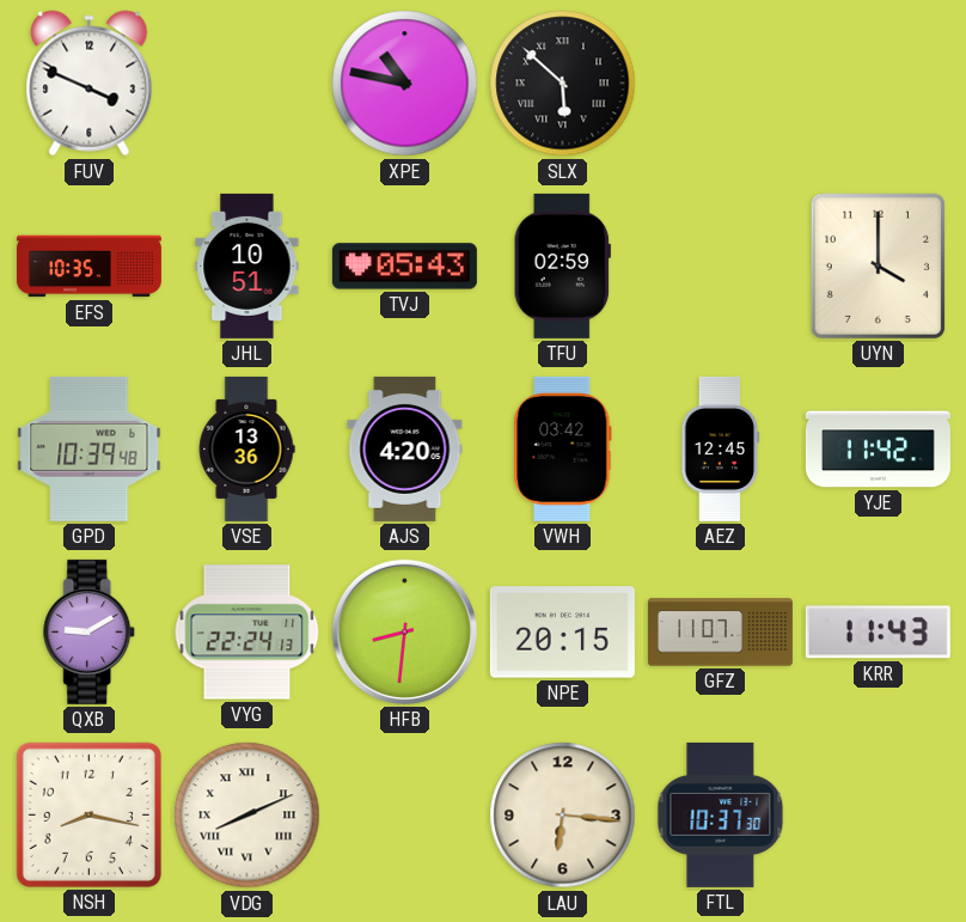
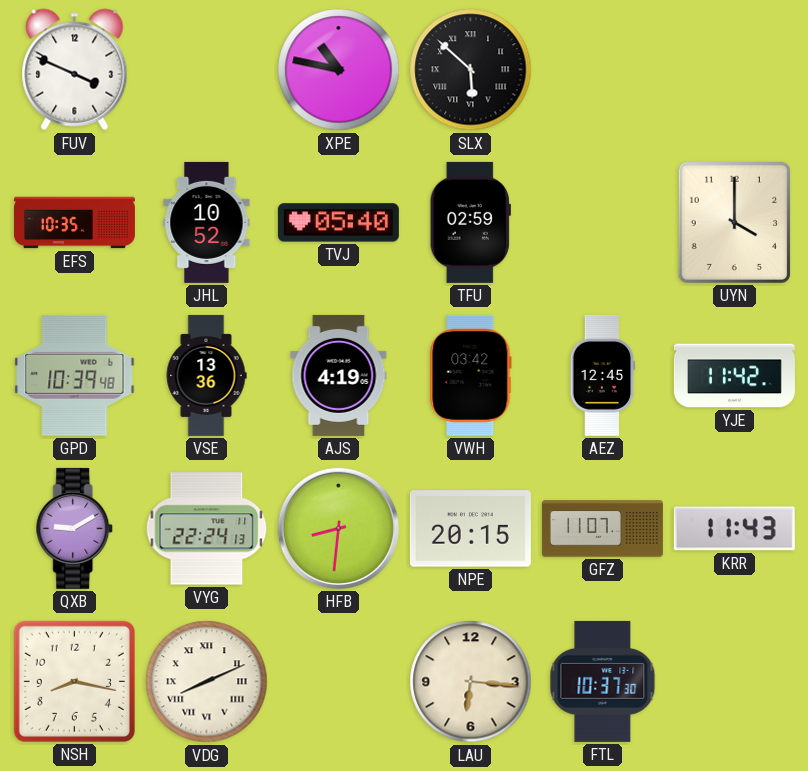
JHL: 10:51 -> 10:52
TVJ: 05:43 -> 05:40
AJS: 4:20 -> 4:19
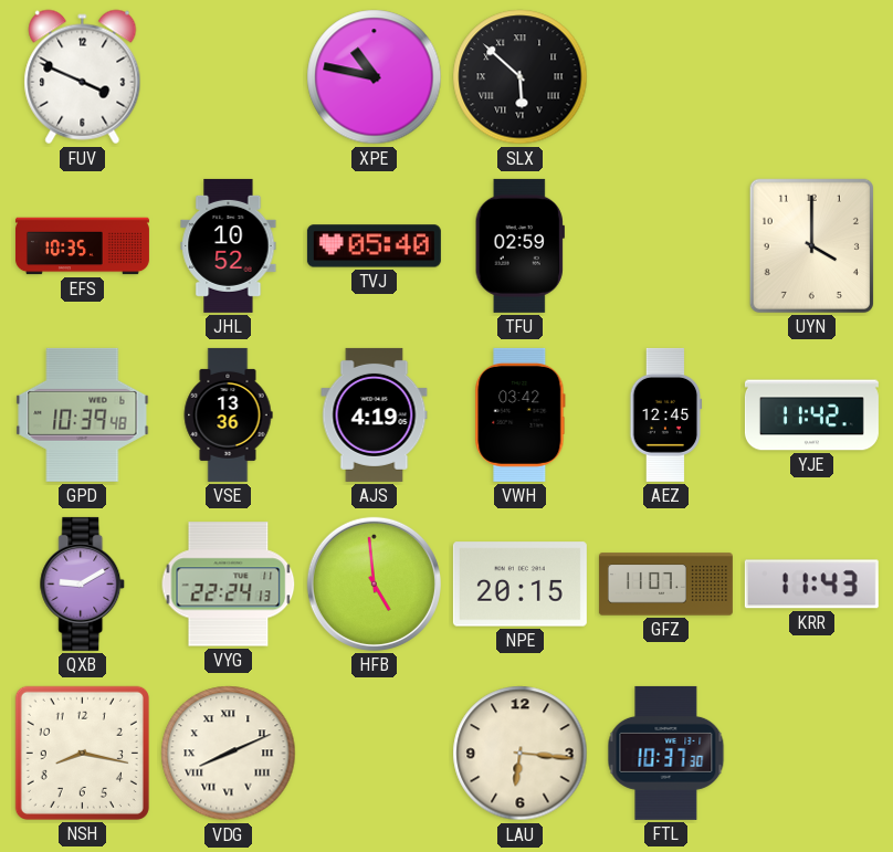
HFB: 8:31 -> 4:59
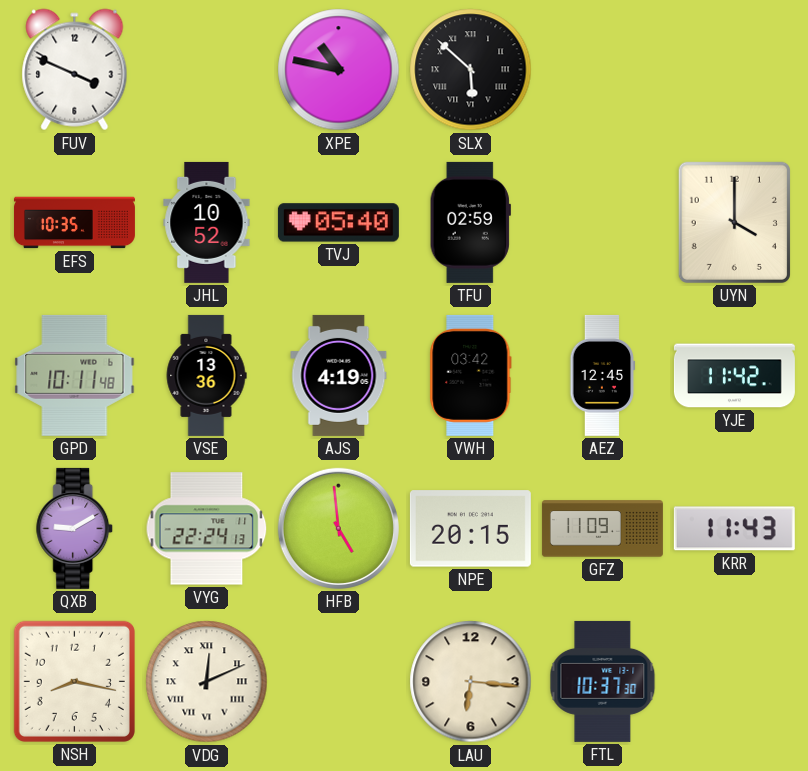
GPD: 10:39 -> 10:11
GFZ: 11:07 -> 11:09
VDG: 8:11 -> 12:11
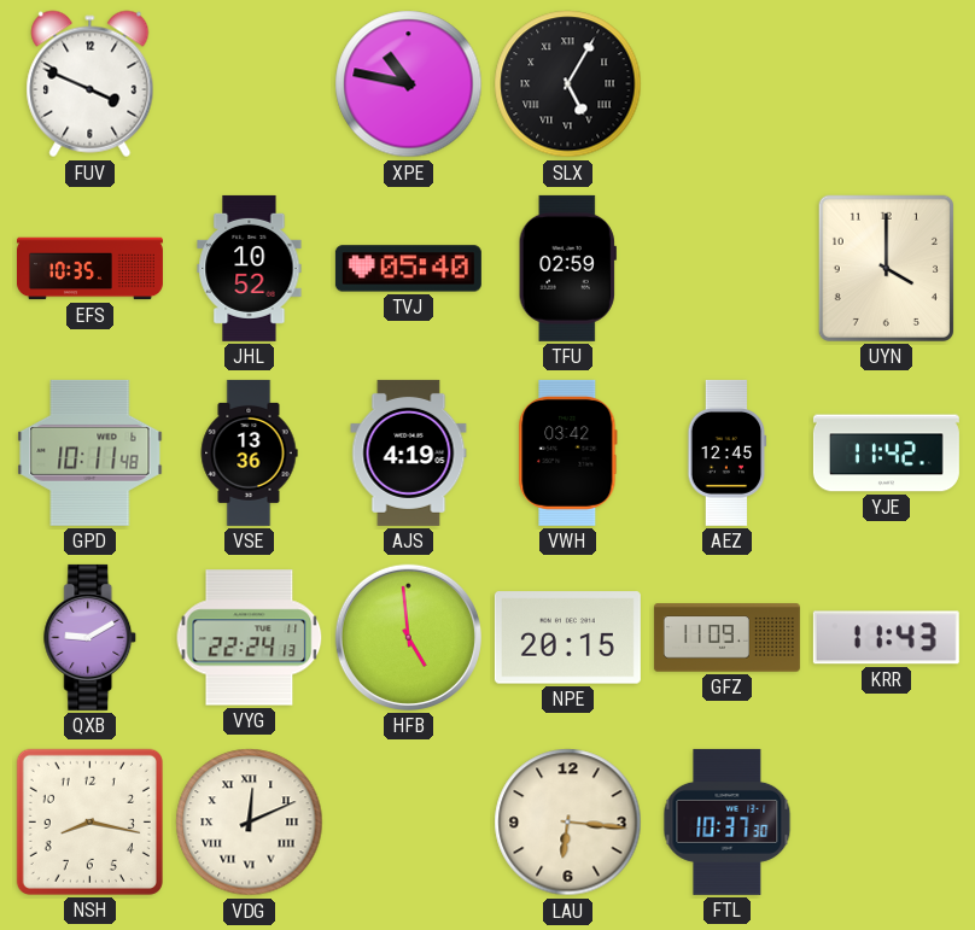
SLX: 5:52 -> 5:05
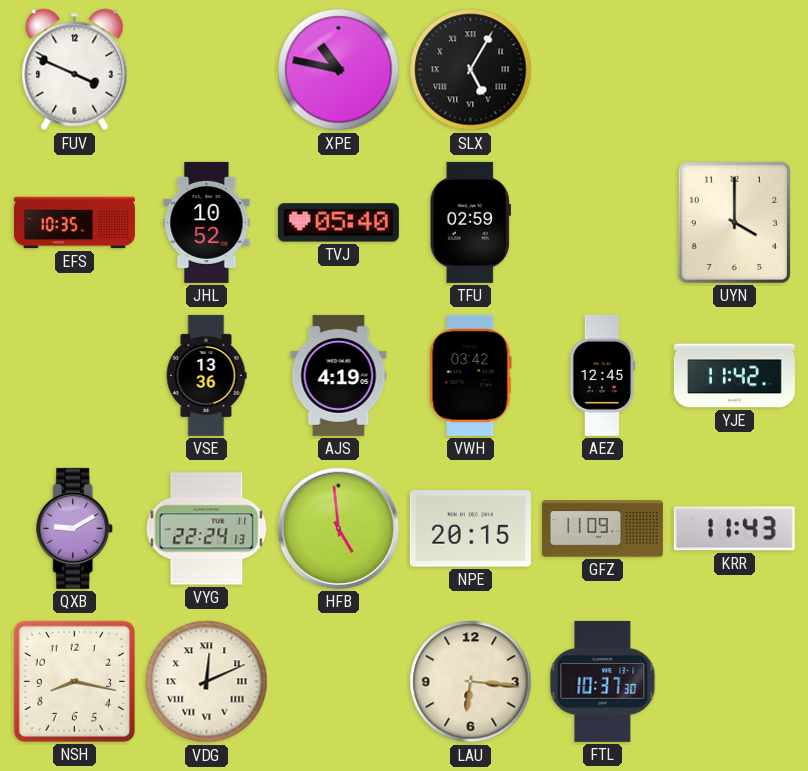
GPD: 10:11 -> none
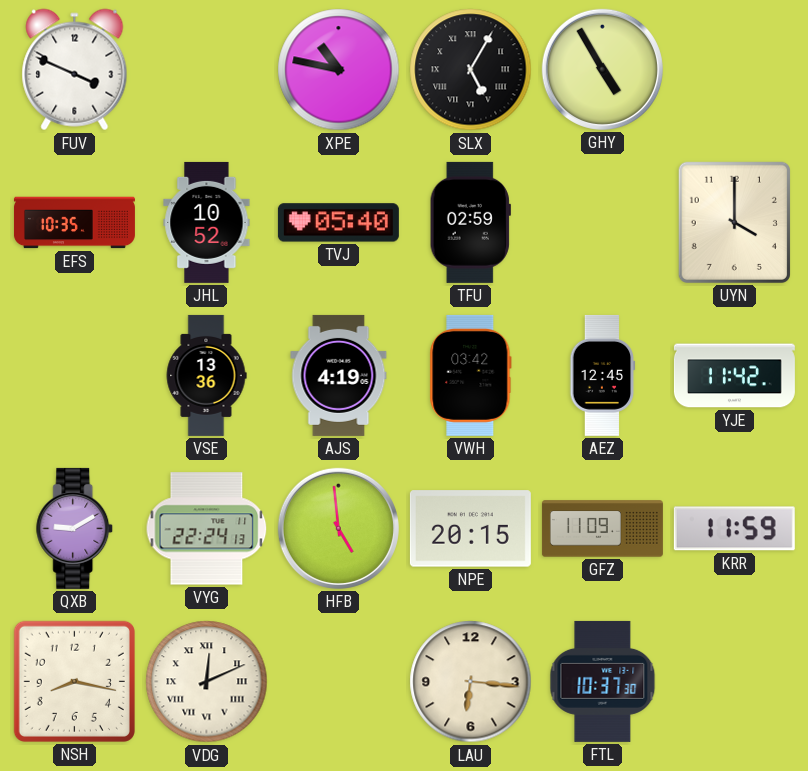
GHY: none -> 4:55
KRR: 11:43 -> 11:59
